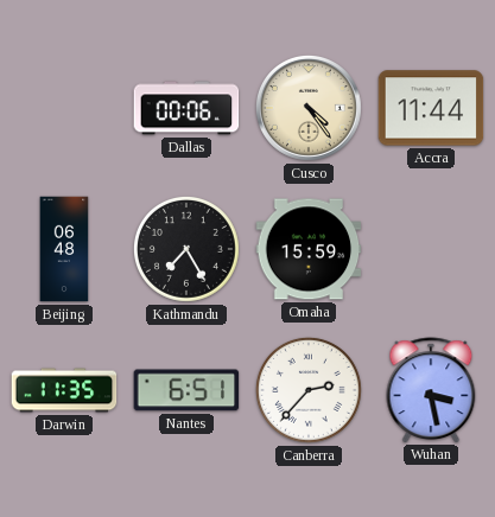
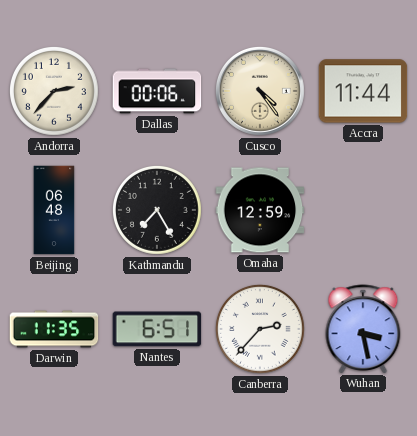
Andorra: none -> 2:37
Omaha: 15:59 -> 12:59
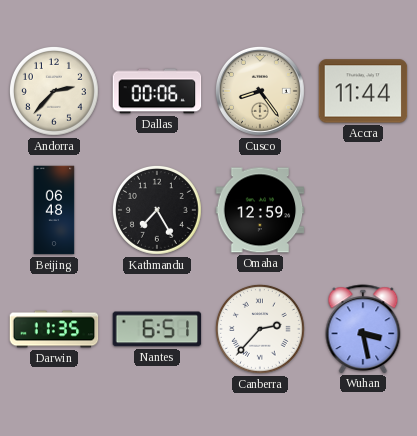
Cusco: 4:24 -> 8:24
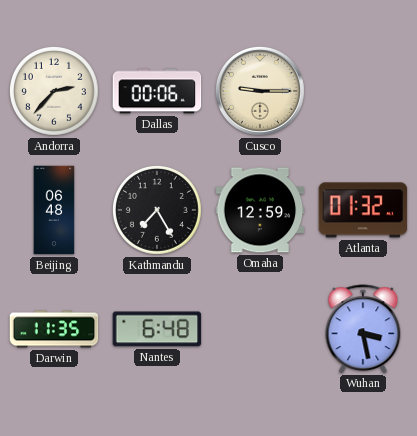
Cusco: 8:24 -> 9:15
Accra: 11:44 -> none
Atlanta: none -> 01:32
Nantes: 6:51 -> 6:48
Canberra: 2:37 -> none
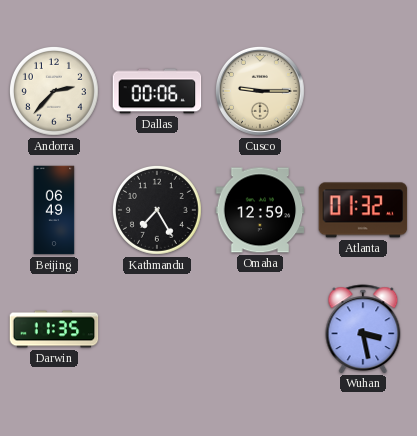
Beijing: 06:48 -> 06:49
Nantes: 6:48 -> none
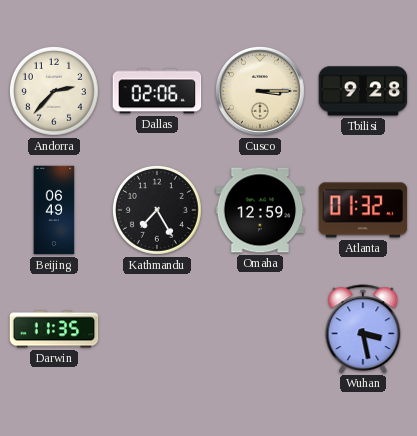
Dallas: 00:06 -> 02:06
Cusco: 9:15 -> 3:15
Tbilisi: none -> 9:28
